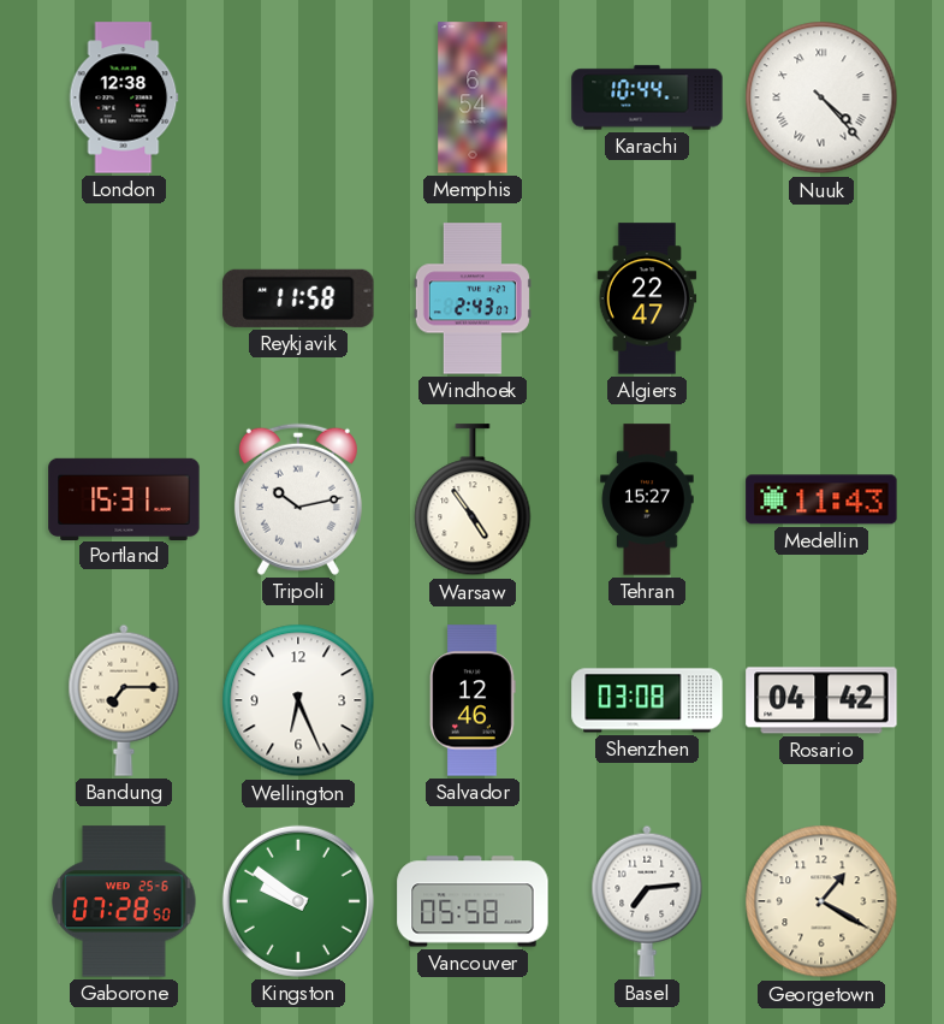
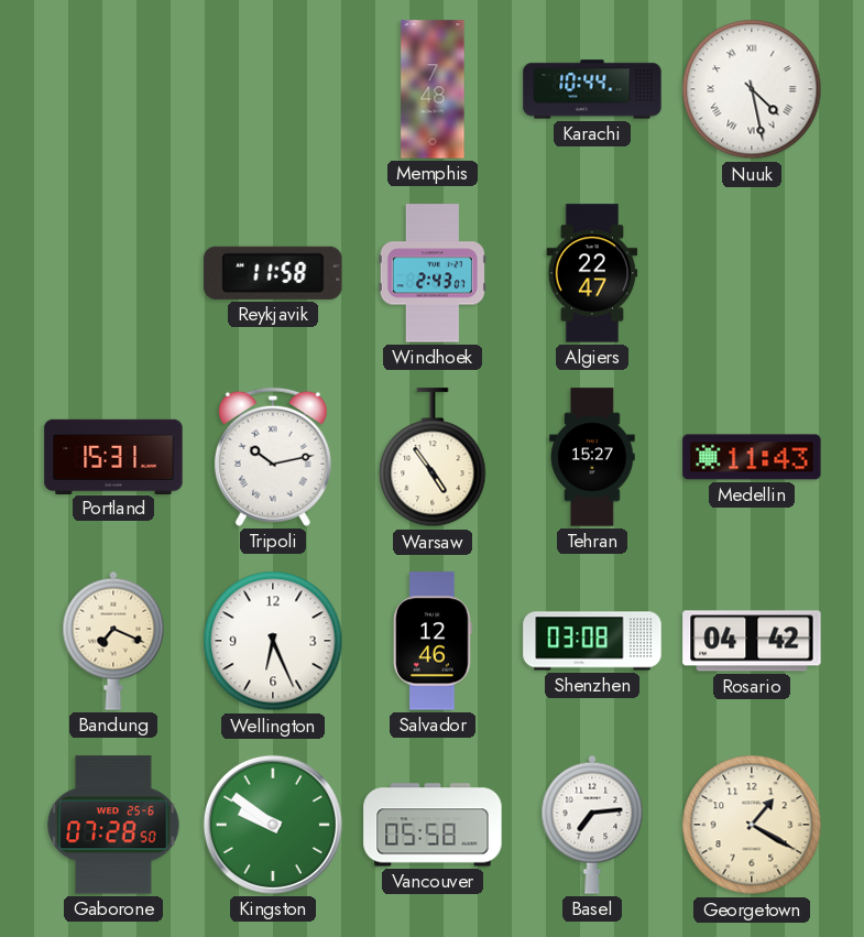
London: 12:38 -> none
Memphis: 6:54 -> 7:48
Nuuk: 4:23 -> 4:28
Bandung: 7:15 -> 7:19
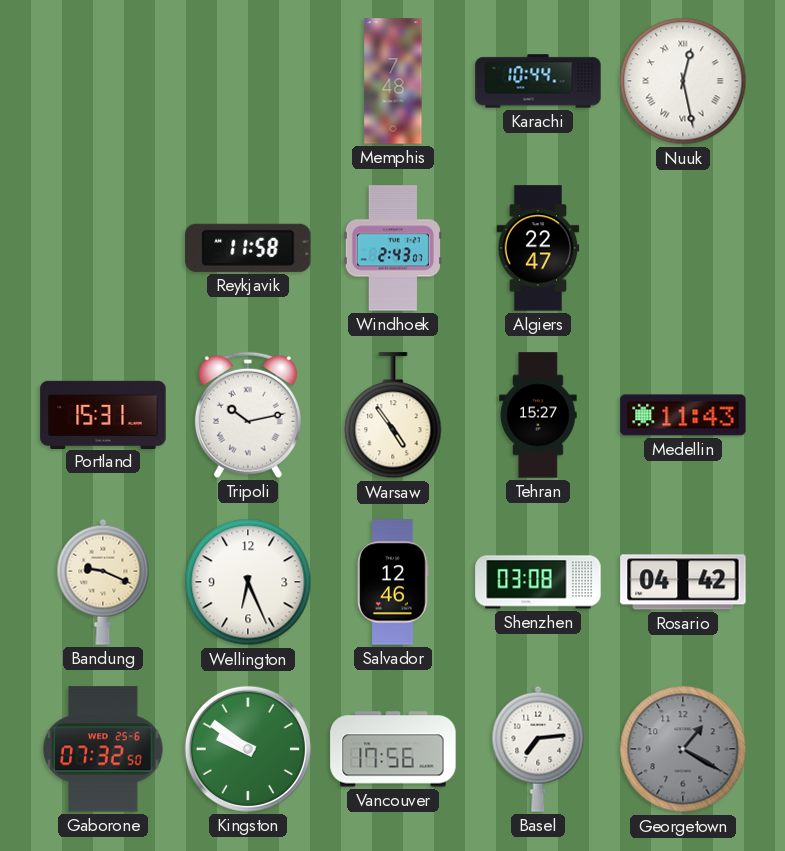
Nuuk: 4:28 -> 12:28
Bandung: 7:19 -> 9:19
Gaborone: 07:28 -> 07:32
Vancouver: 05:58 -> 17:56
Georgetown dial: cream -> grey
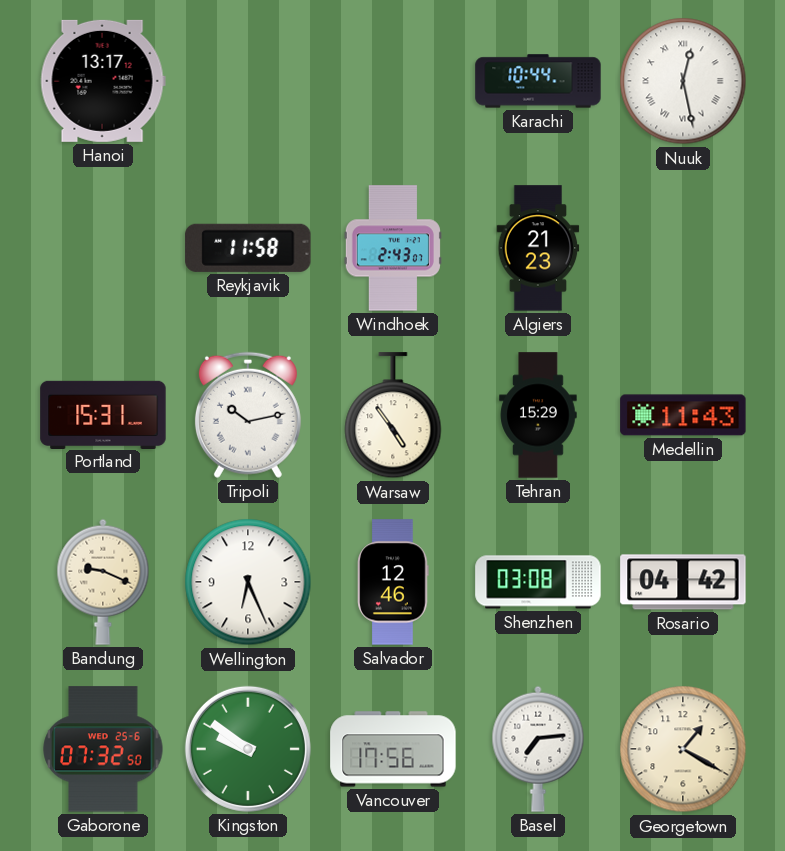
Hanoi: none -> 13:17
Memphis: 7:48 -> none
Algiers: 22:47 -> 21:23
Tehran: 15:27 -> 15:29
Georgetown dial: grey -> cream
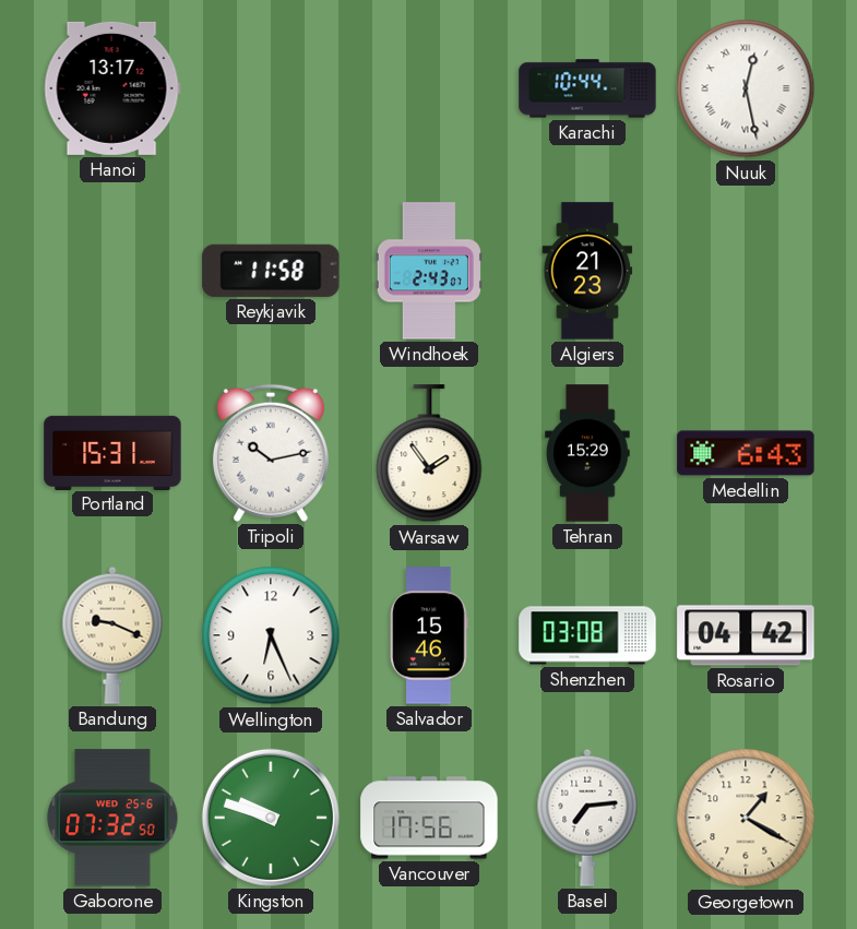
Warsaw: 4:54 -> 1:54
Medellin: 11:43 -> 6:43
Salvador: 12:46 -> 15:46
Kingston: 9:51 -> 9:48
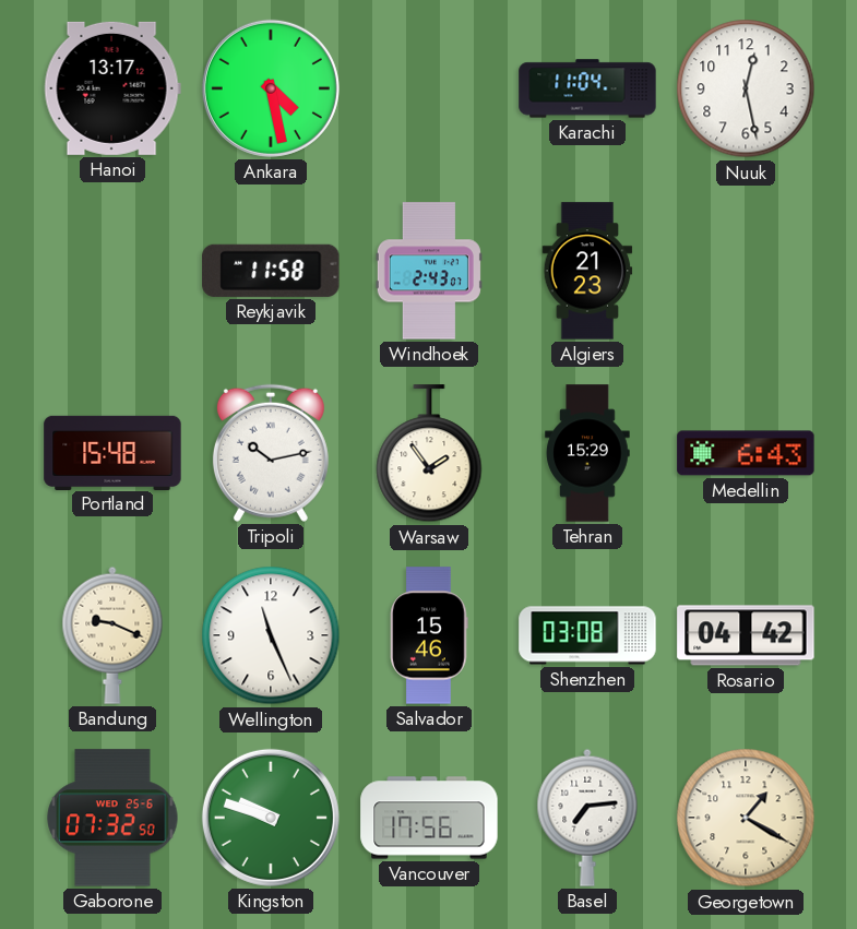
Ankara: none -> 4:28
Karachi: 10:44 -> 11:04
Nuuk numerals: Roman -> Arabic
Portland: 15:31 -> 15:48
Wellington: 6:26 -> 11:26
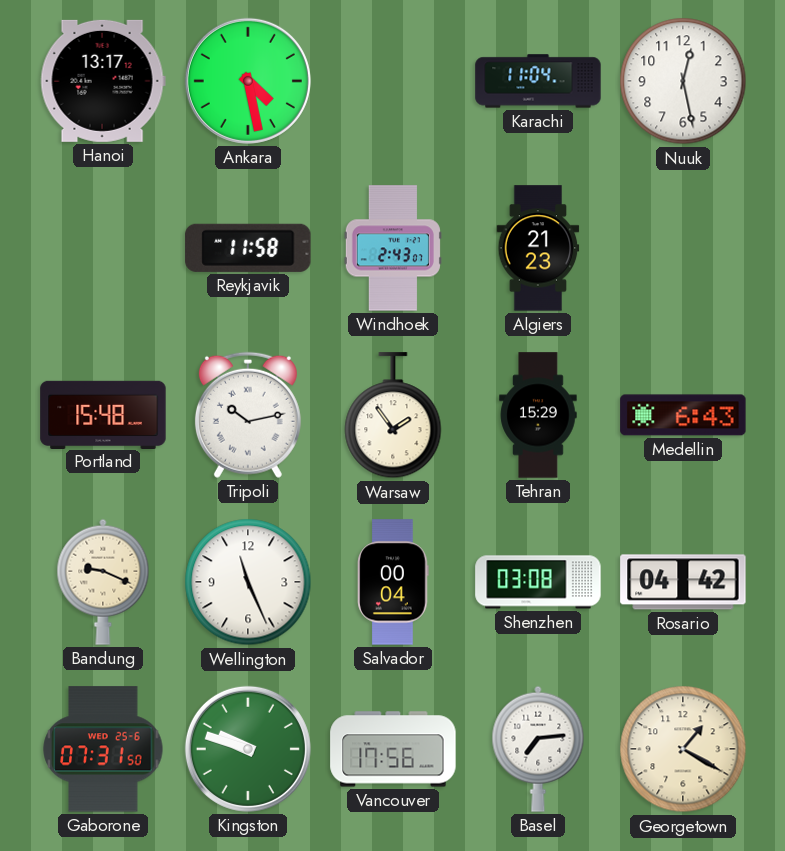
Salvador: 15:46 -> 00:04
Gaborone: 07:32 -> 07:31
